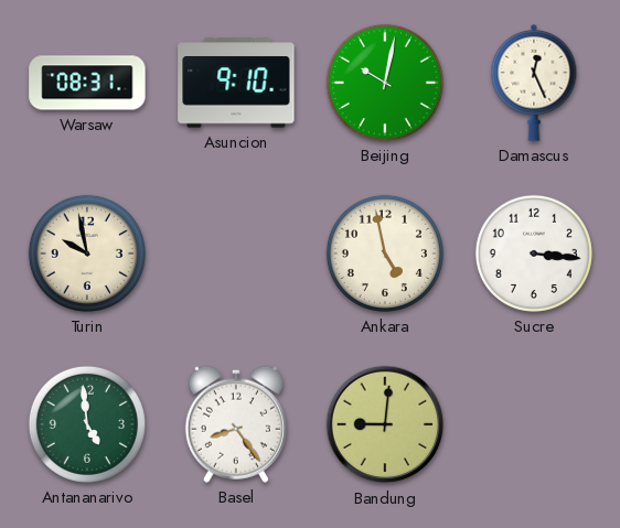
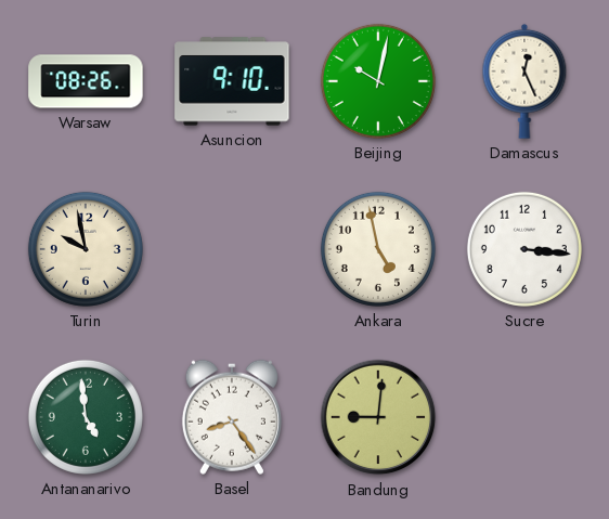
Warsaw: 08:31 -> 08:26
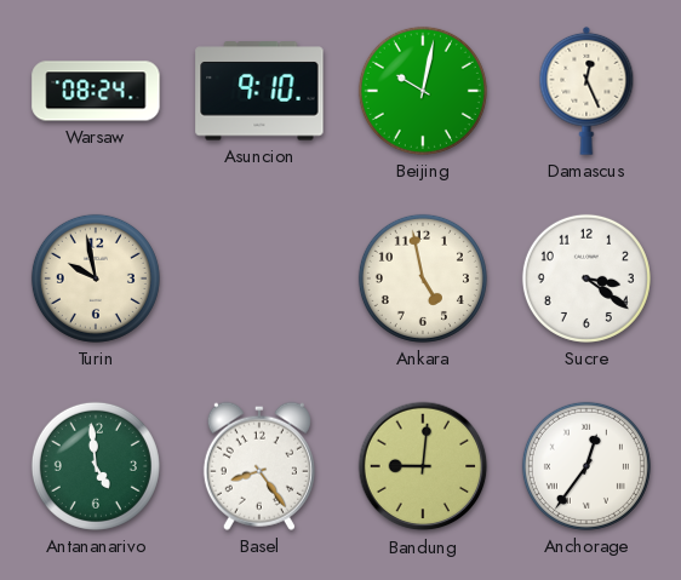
Warsaw: 08:26 -> 08:24
Sucre: 3:16 -> 3:21
Anchorage: none -> 12:36
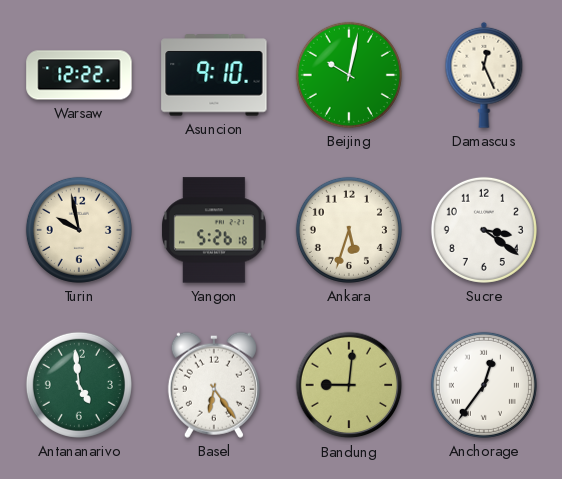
Warsaw: 08:24 -> 12:22
Yangon: none -> 5:26
Ankara: 4:58 -> 5:33
Basel: 8:24 -> 6:24
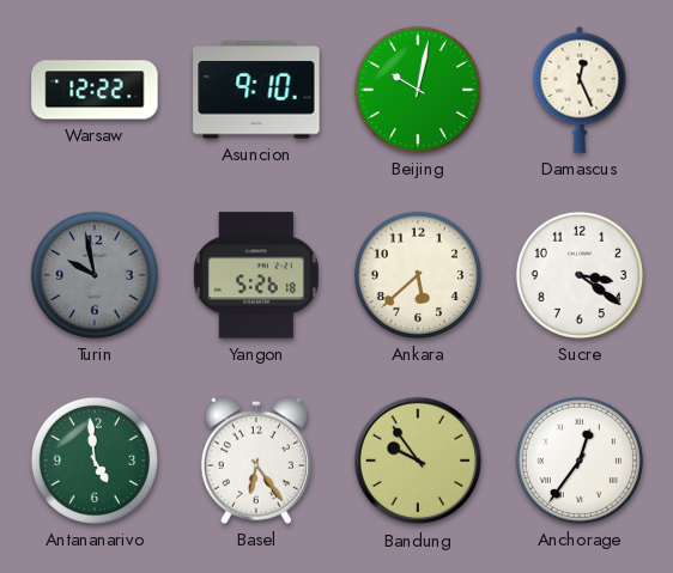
Turin dial: cream -> grey
Ankara: 5:33 -> 5:38
Bandung: 9:01 -> 9:54
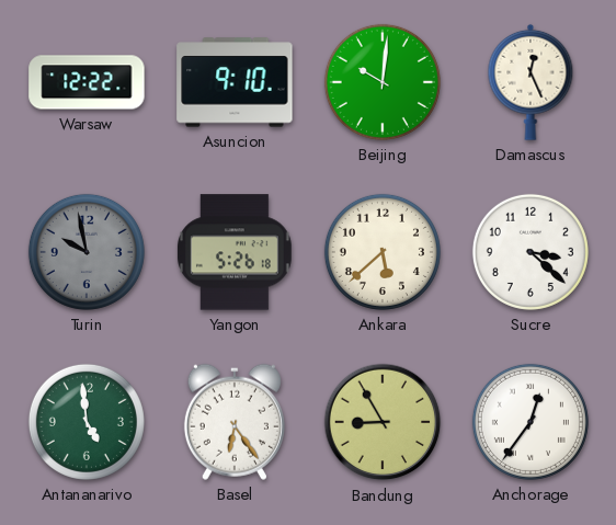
Beijing: 10:02 -> 10:01
Sucre: 3:21 -> 3:22
Bandung: 9:54 -> 8:55
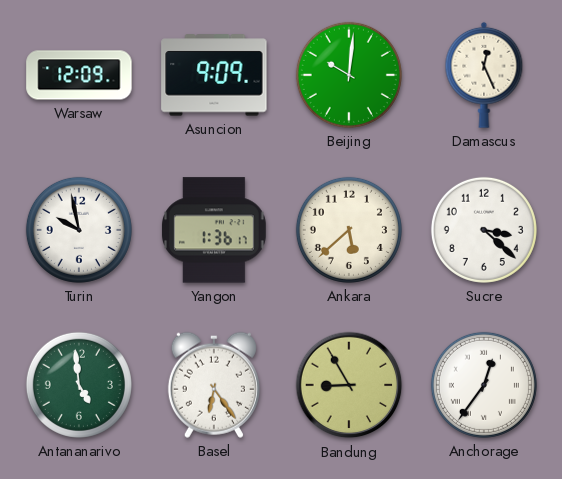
Warsaw: 12:22 -> 12:09
Asuncion: 9:10 -> 9:09
Turin dial: grey -> white
Yangon: 5:26 -> 1:36
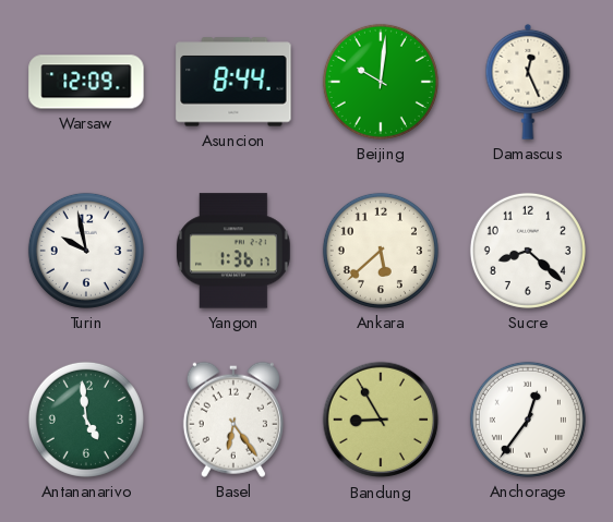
Asuncion: 9:09 -> 8:44
Sucre: 3:22 -> 8:22
